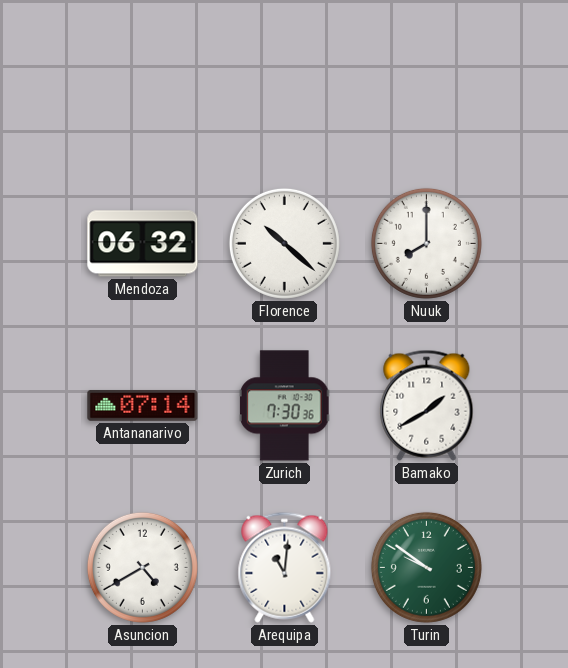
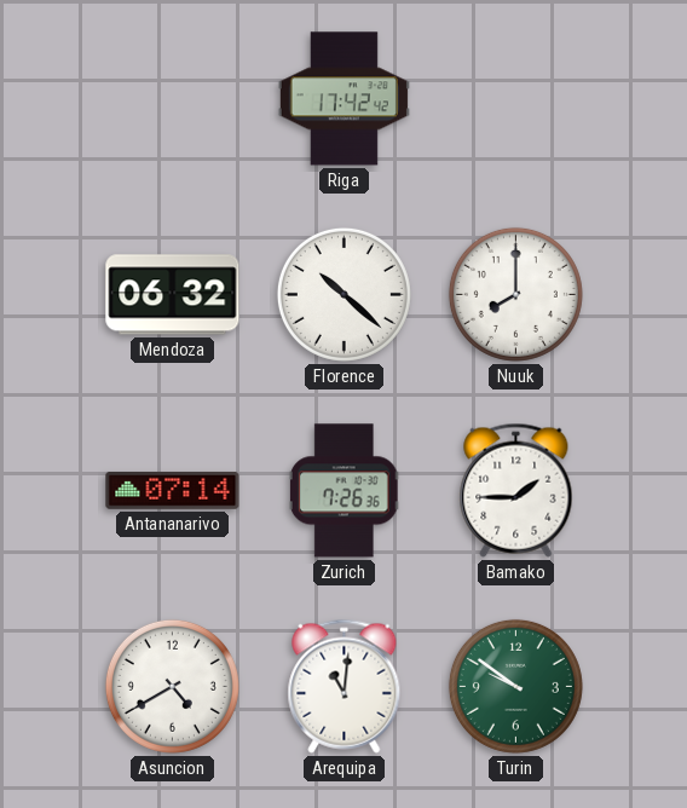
Riga: none -> 17:42
Zurich: 7:30 -> 7:26
Bamako: 1:40 -> 1:45
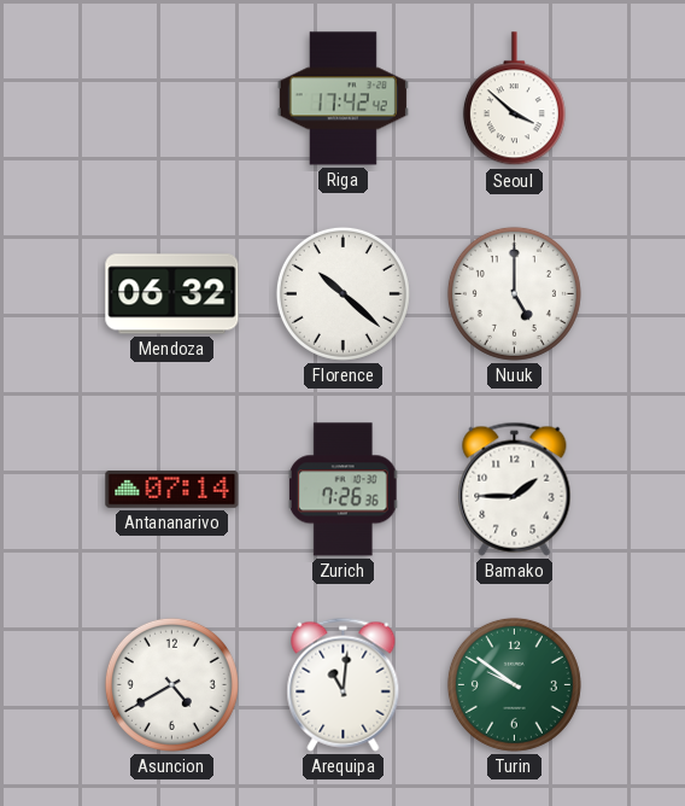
Seoul: none -> 3:52
Nuuk: 8:00 -> 5:00
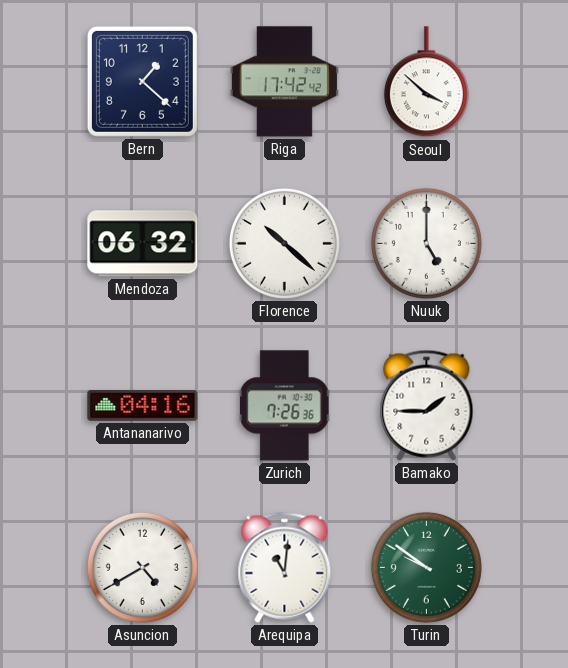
Bern: none -> 1:22
Antananarivo: 07:14 -> 04:16
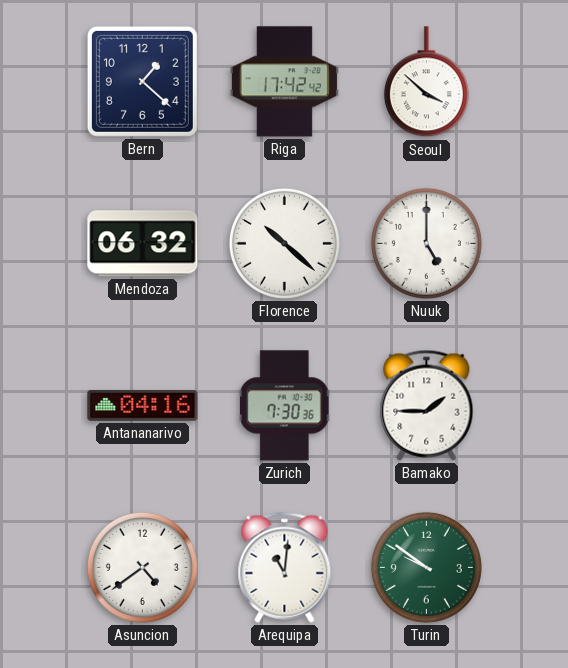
Zurich: 7:26 -> 7:30
Asuncion: 4:40 -> 4:39
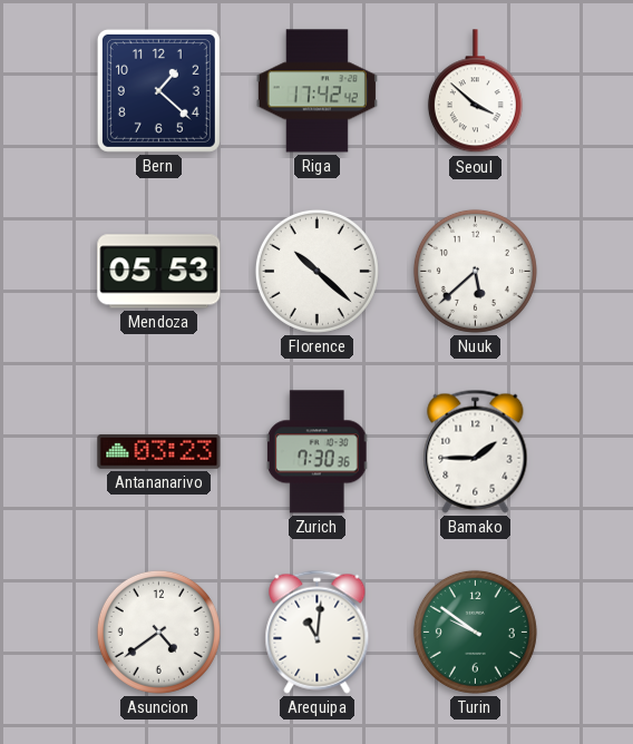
Mendoza: 06:32 -> 05:53
Nuuk: 5:00 -> 5:38
Antananarivo: 04:16 -> 03:23
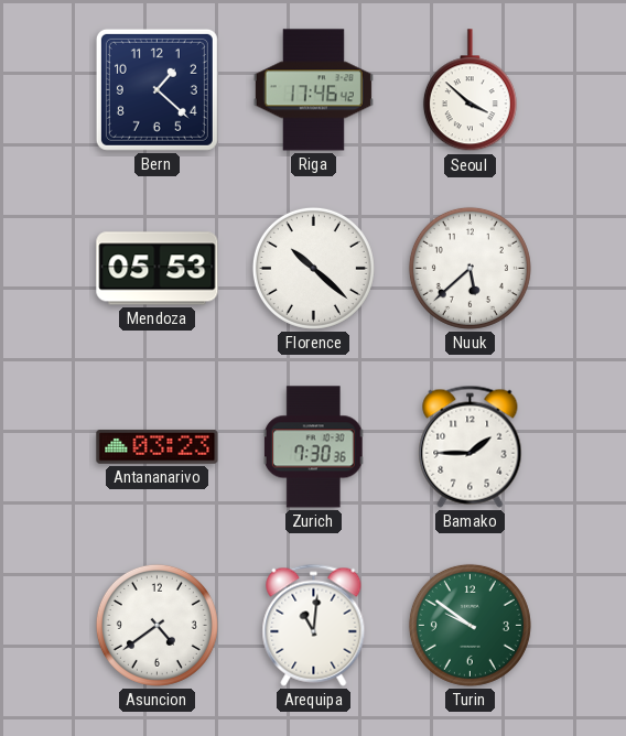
Riga: 17:42 -> 17:46
